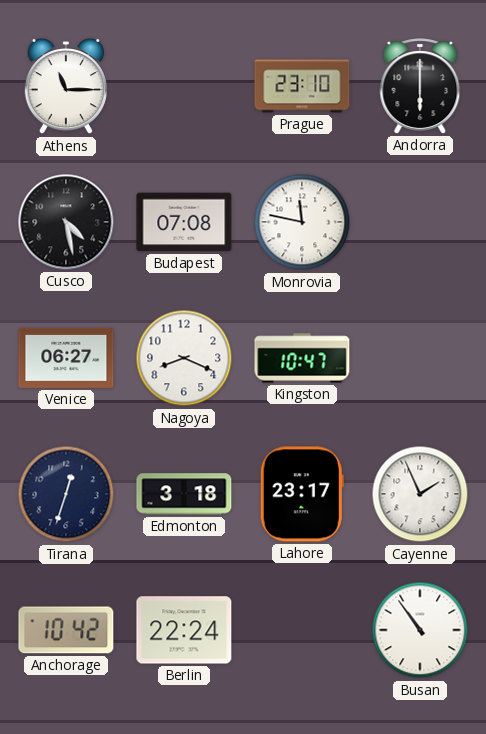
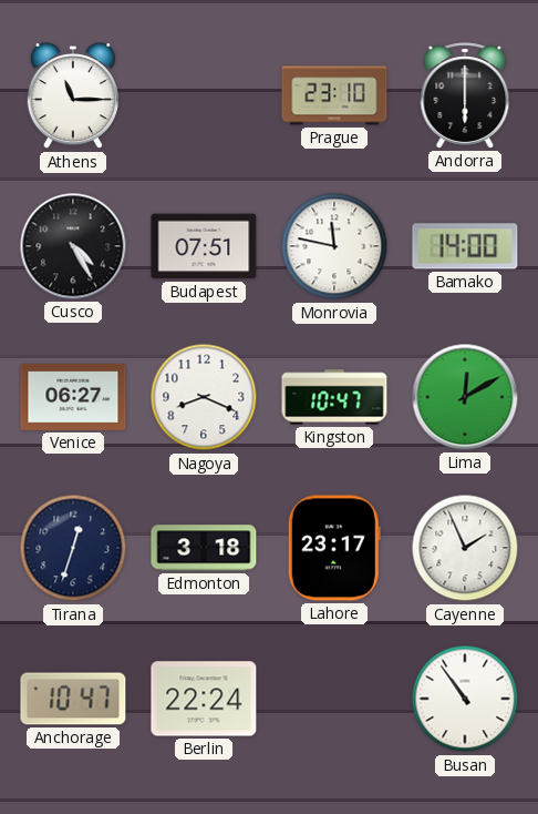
Cusco: 4:28 -> 4:25
Budapest: 07:08 -> 07:51
Bamako: none -> 14:00
Lima: none -> 12:10
Anchorage: 10:42 -> 10:47
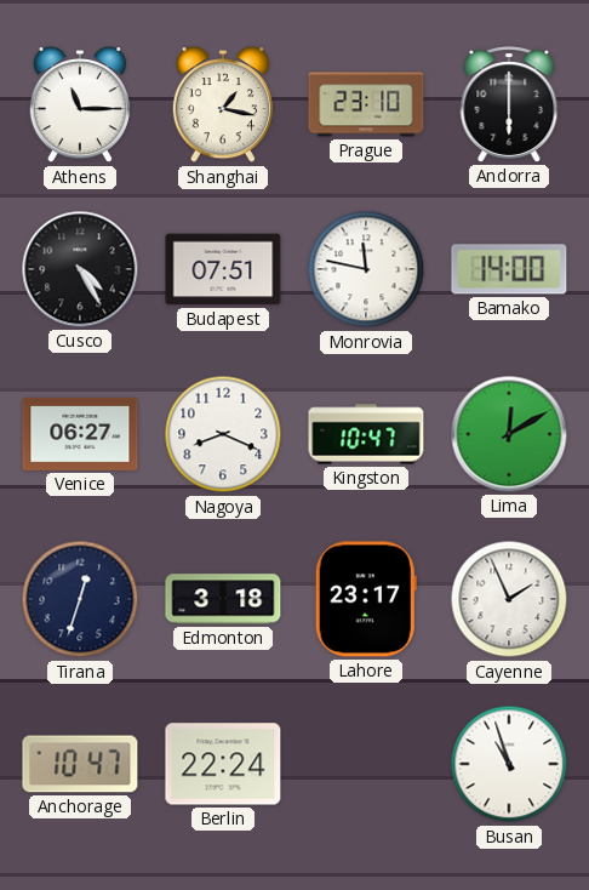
Shanghai: none -> 1:17
Busan: 10:54 -> 10:57
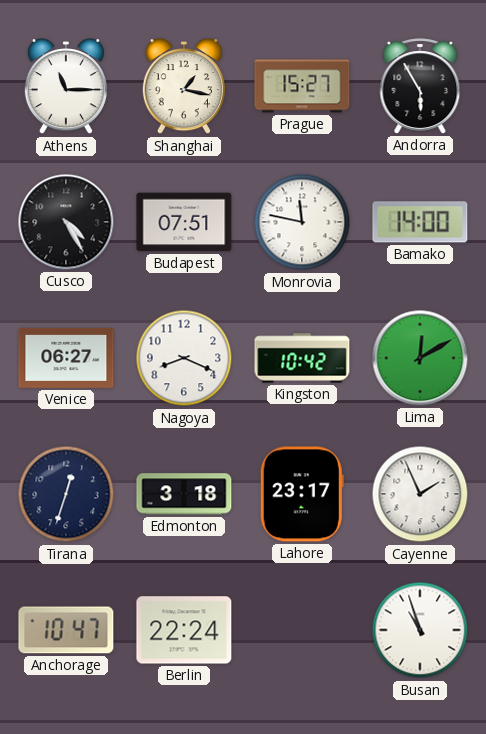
Prague: 23:10 -> 15:27
Andorra: 6:00 -> 5:55
Kingston: 10:47 -> 10:42
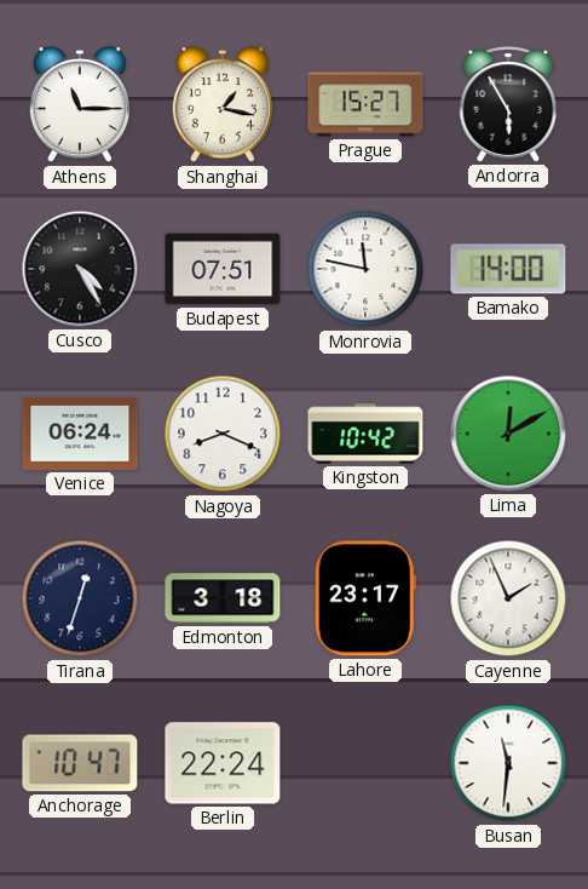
Venice: 06:27 -> 06:24
Busan: 10:57 -> 11:31
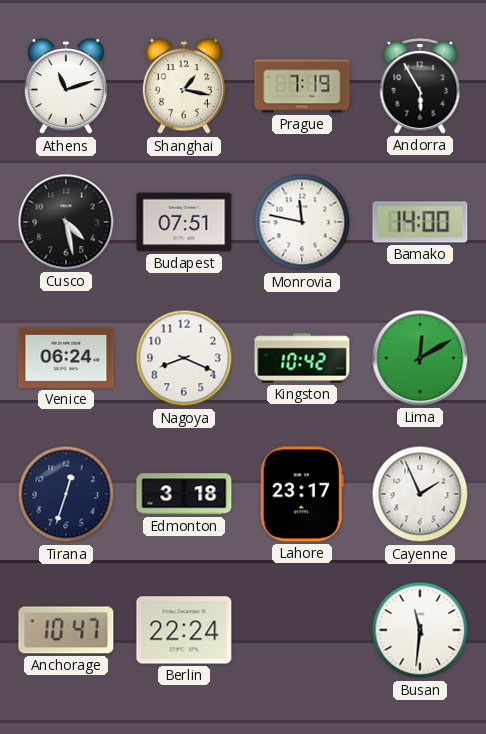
Athens: 11:15 -> 11:12
Prague: 15:27 -> 7:19
Cusco: 4:25 -> 4:28
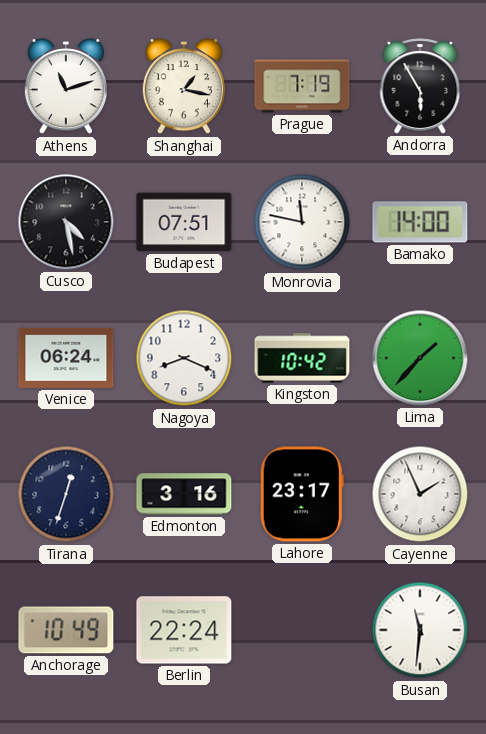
Lima: 12:10 -> 1:37
Edmonton: 3:18 -> 3:16
Anchorage: 10:47 -> 10:49
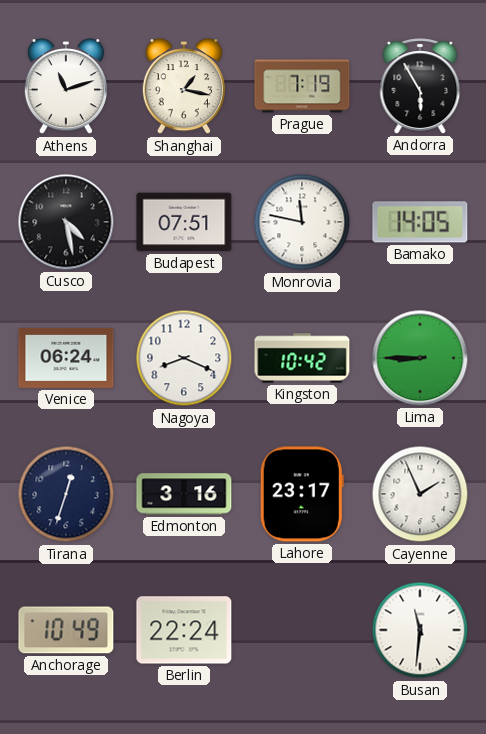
Bamako: 14:00 -> 14:05
Lima: 1:37 -> 8:45
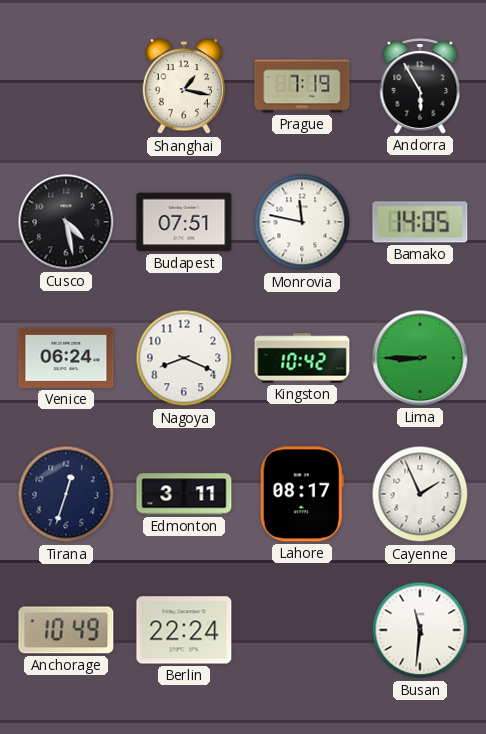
Athens: 11:12 -> none
Edmonton: 3:16 -> 3:11
Lahore: 23:17 -> 08:17
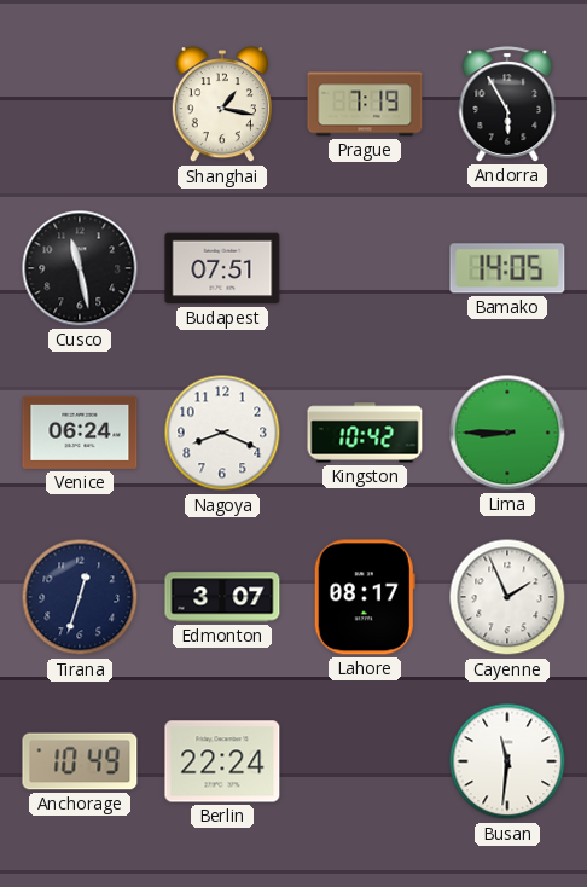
Cusco: 4:28 -> 11:28
Monrovia: 11:47 -> none
Edmonton: 3:11 -> 3:07
